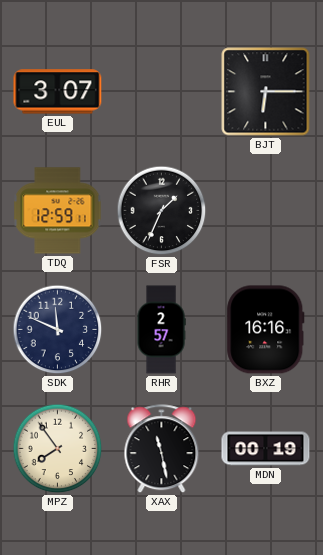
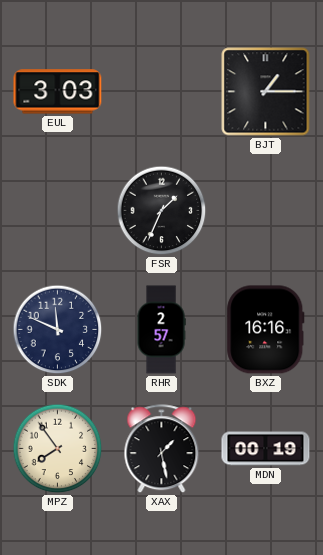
EUL: 3:07 -> 3:03
BJT: 6:15 -> 1:15
TDQ: 12:59 -> none
XAX: 11:28 -> 1:28
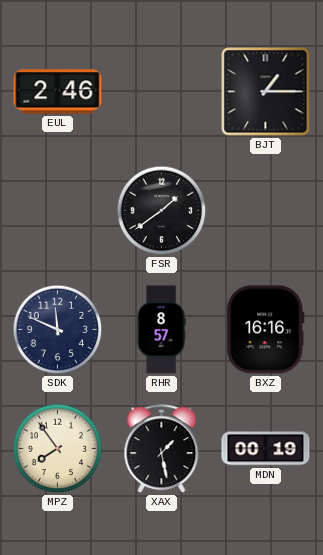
EUL: 3:03 -> 2:46
FSR: 1:34 -> 1:39
RHR: 2:57 -> 8:57
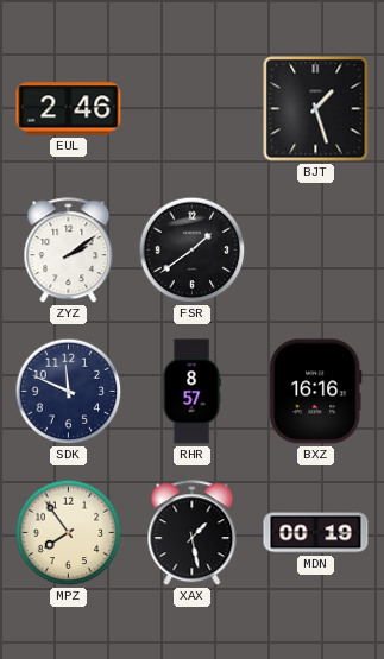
BJT: 1:15 -> 1:27
ZYZ: none -> 2:09
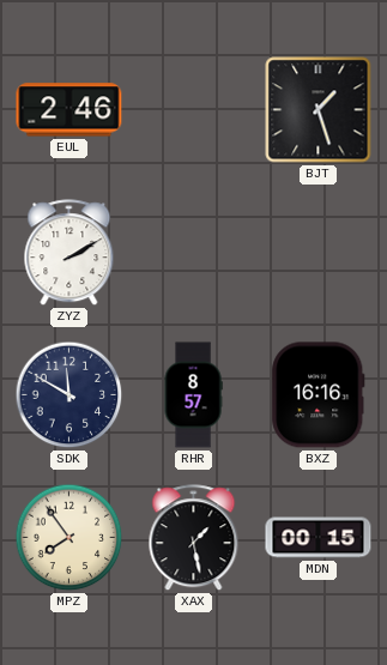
ZYZ: 2:09 -> 2:10
FSR: 1:39 -> none
SDK: 11:49 -> 11:50
MDN: 00:19 -> 00:15
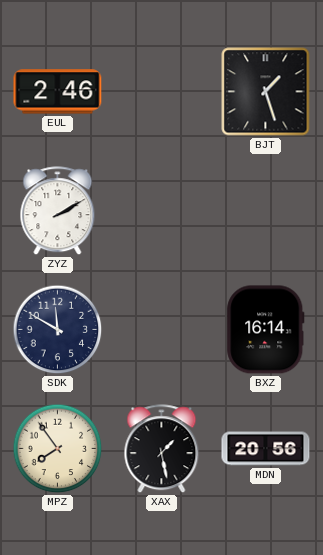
RHR: 8:57 -> none
BXZ: 16:16 -> 16:14
MDN: 00:15 -> 20:56
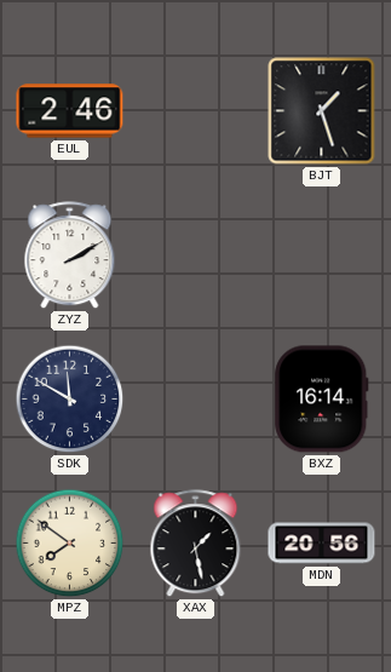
MPZ: 7:54 -> 7:51
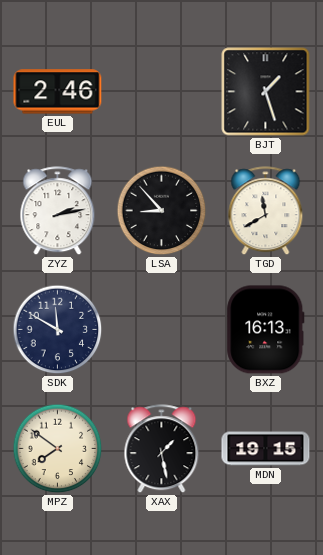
ZYZ: 2:10 -> 2:13
LSA: none -> 8:53
TGD: none -> 11:40
BXZ: 16:14 -> 16:13
MDN: 20:56 -> 19:15
